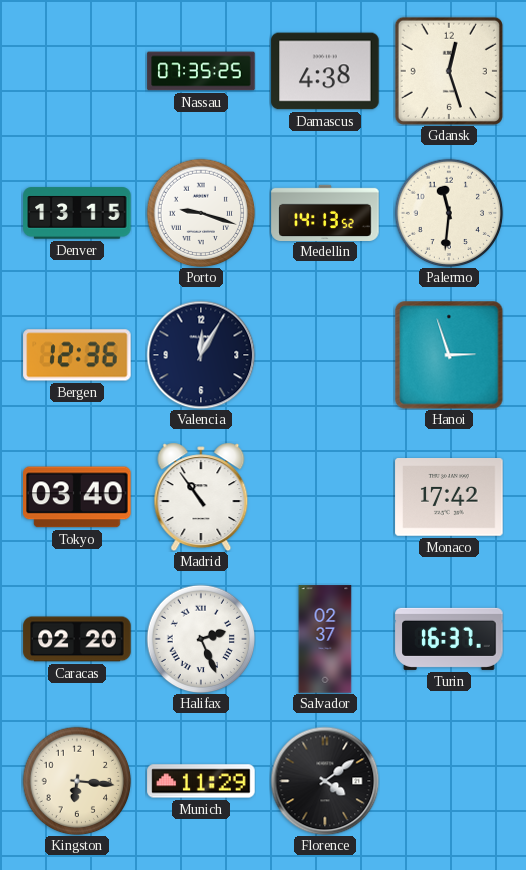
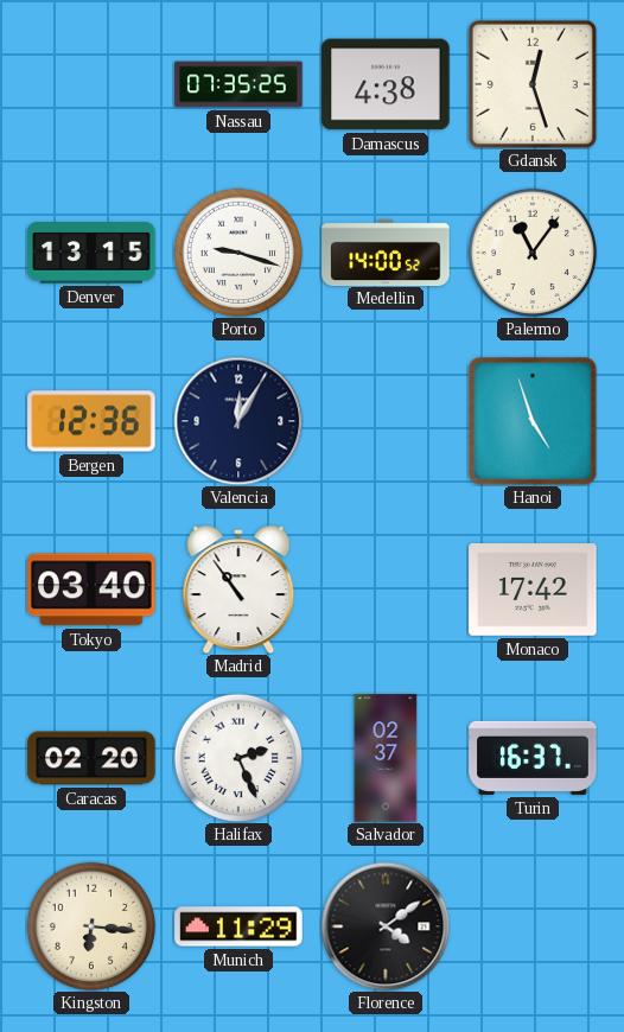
Medellin: 14:13 -> 14:00
Palermo: 11:31 -> 11:06
Hanoi: 2:57 -> 4:57
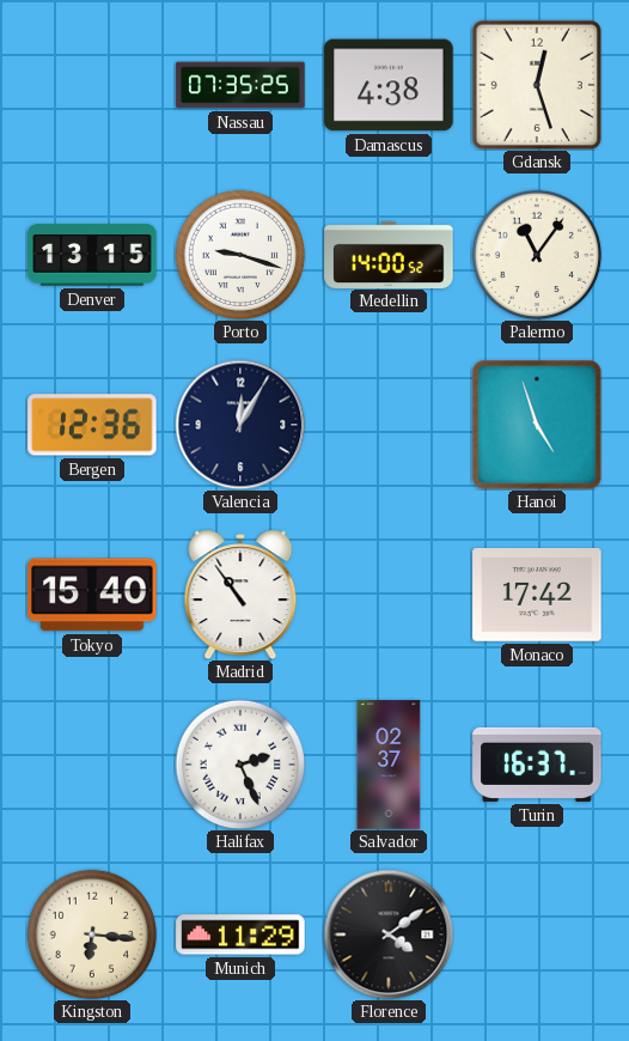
Tokyo: 03:40 -> 15:40
Caracas: 02:20 -> none
